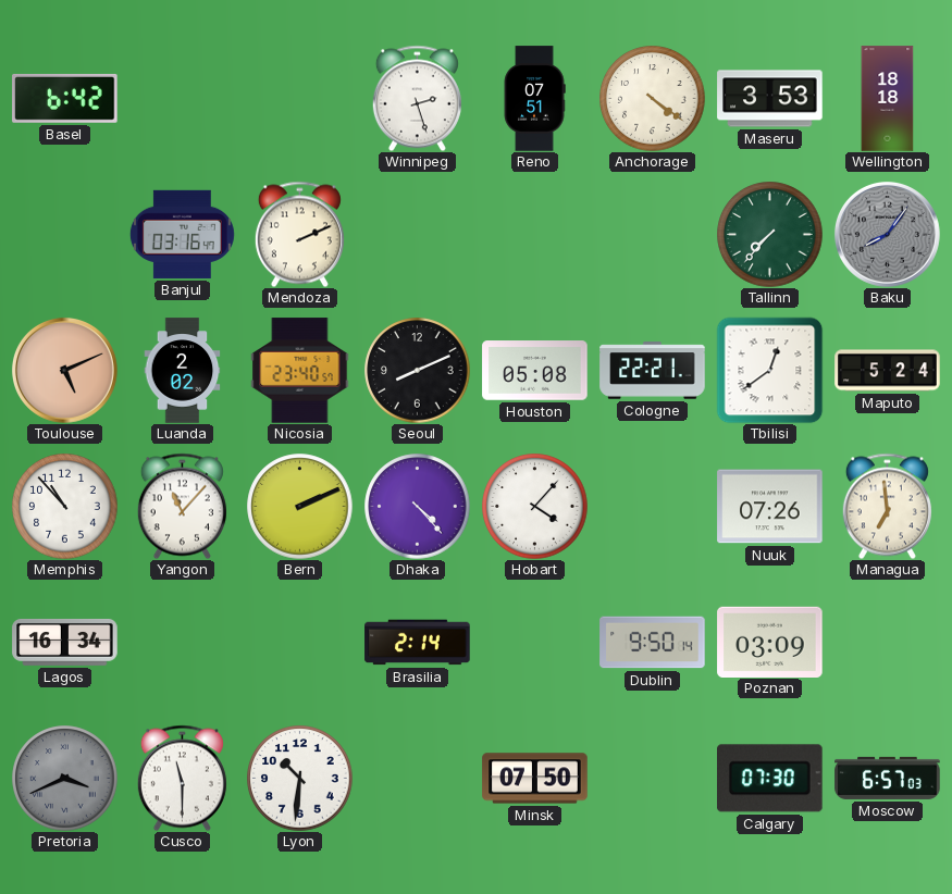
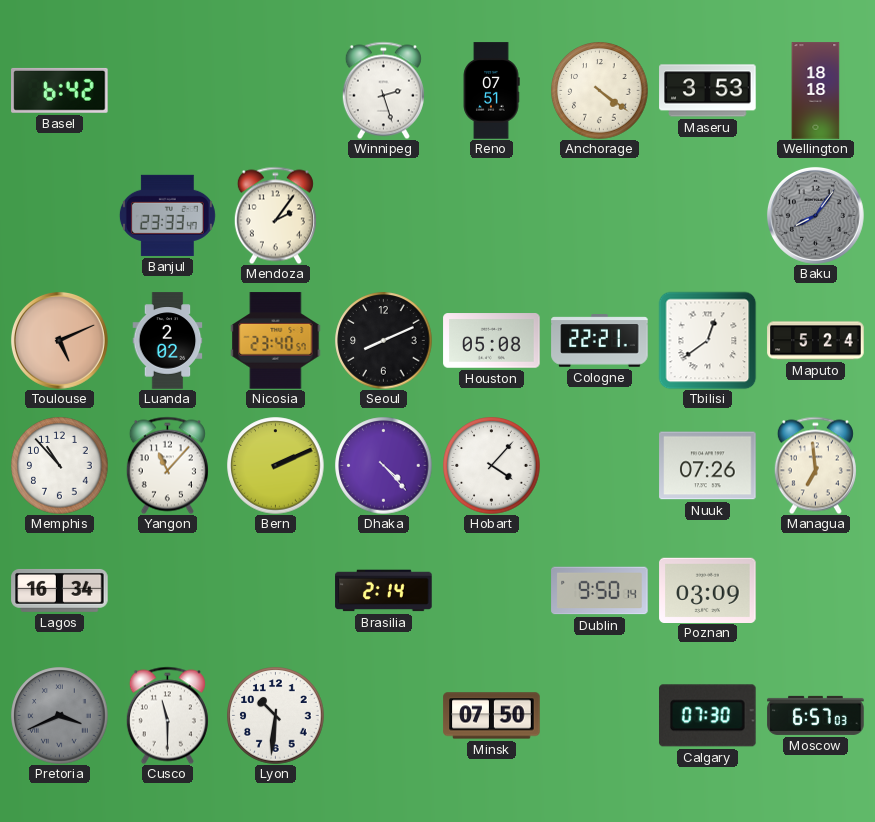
Banjul: 03:16 -> 23:33
Mendoza: 2:11 -> 2:06
Tallinn: 7:37 -> none
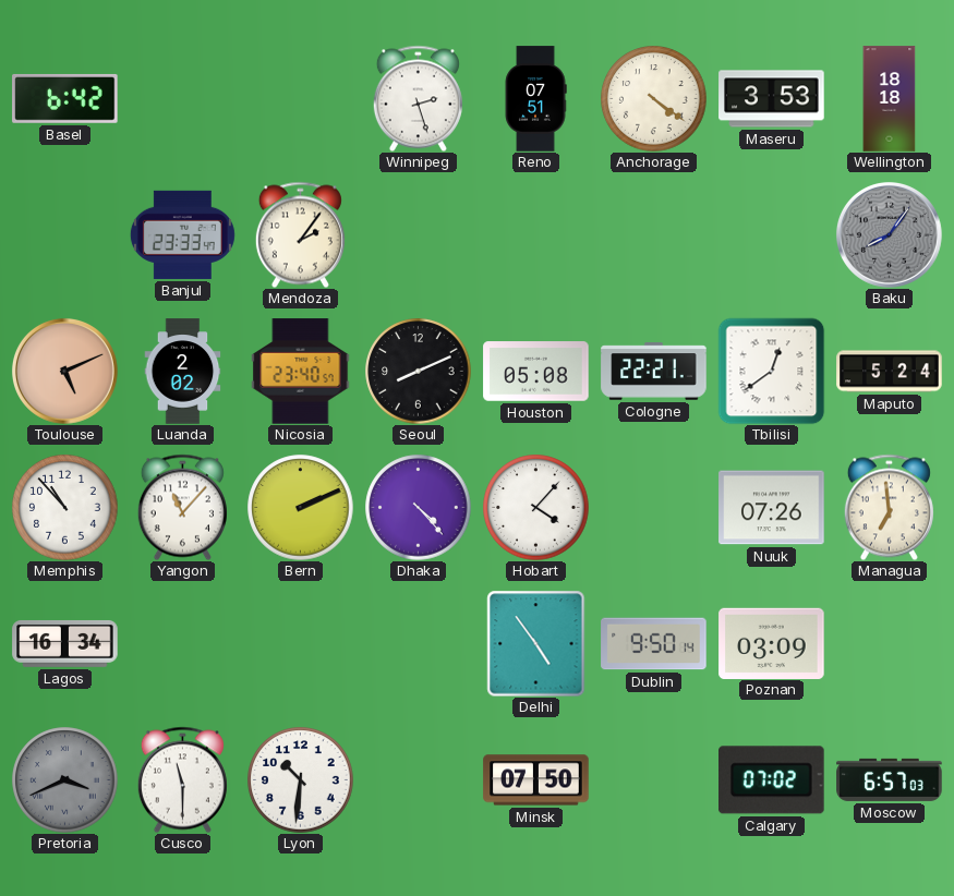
Brasilia: 2:14 -> none
Delhi: none -> 4:54
Calgary: 07:30 -> 07:02
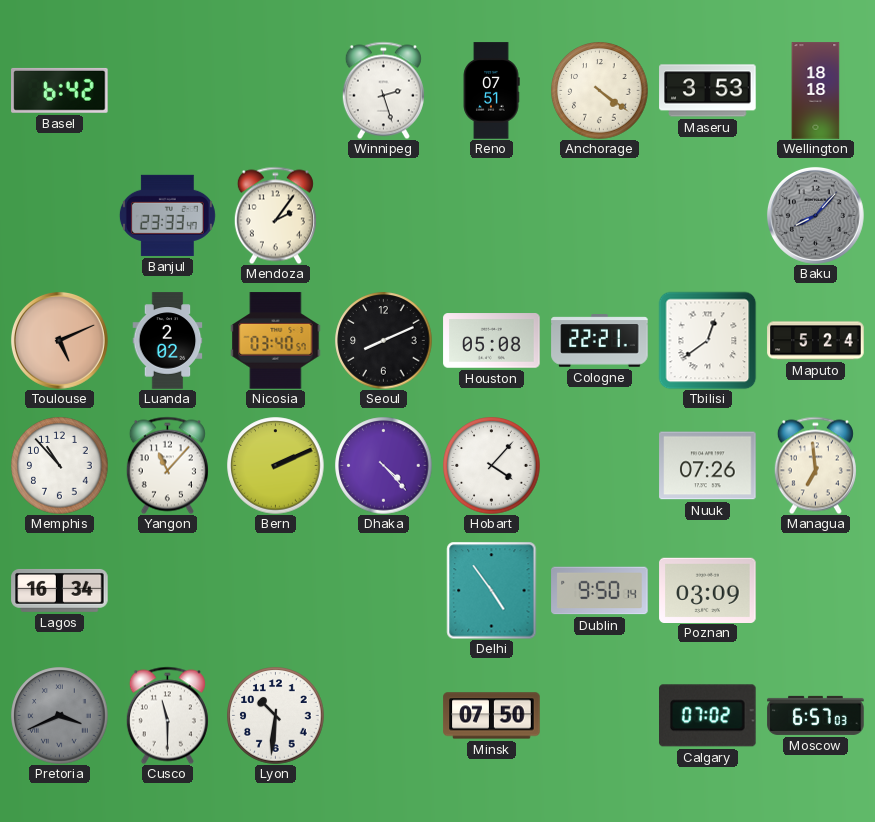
Baku: 8:06 -> 8:07
Nicosia: 23:40 -> 03:40
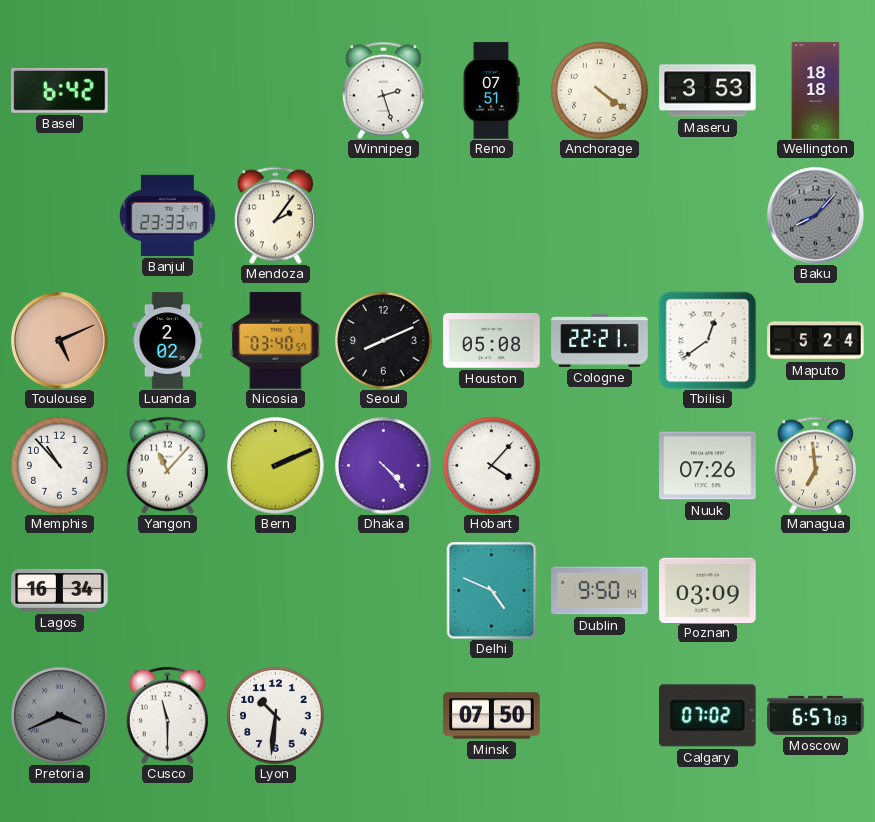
Delhi: 4:54 -> 4:49
